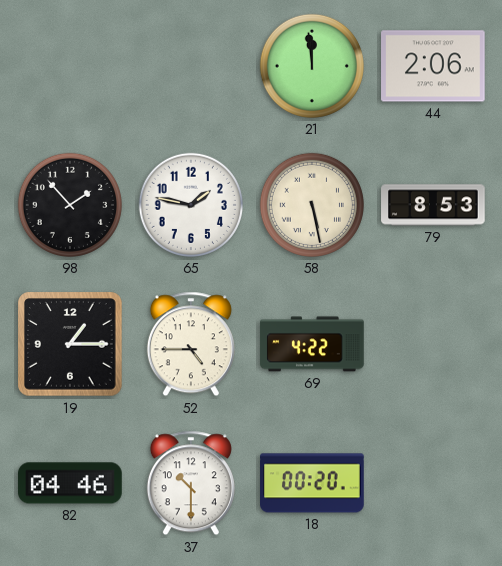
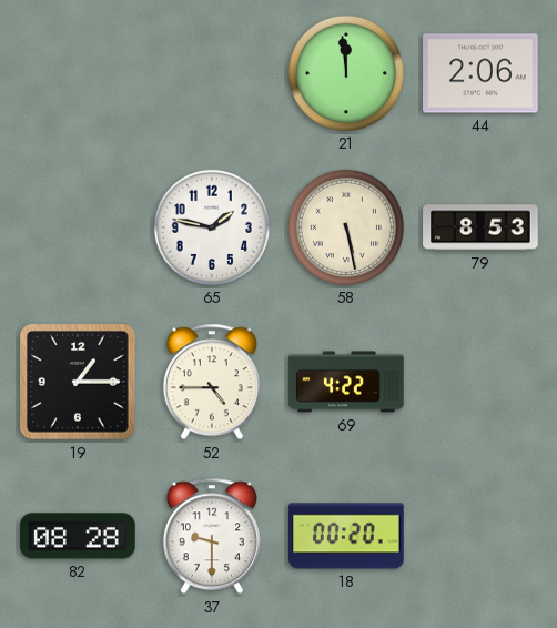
98: 1:53 -> none
82: 04:46 -> 08:28
37: 10:30 -> 9:30
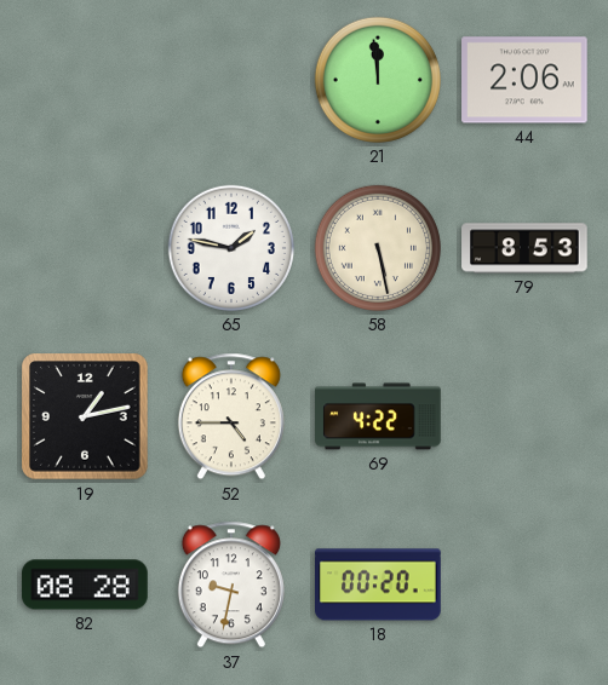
19: 1:15 -> 1:13
37: 9:30 -> 9:32
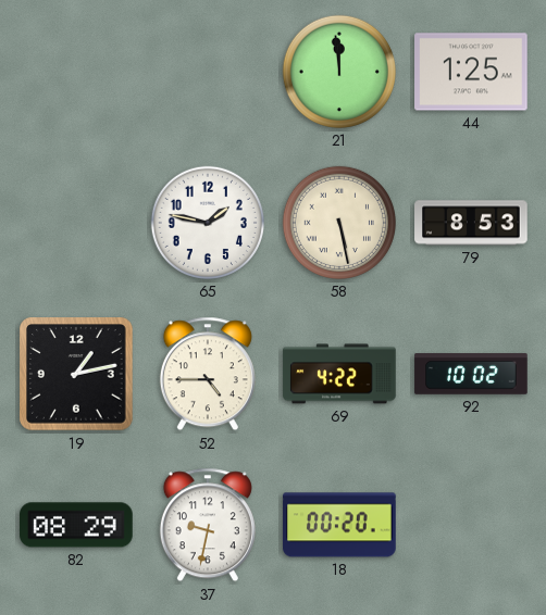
44: 2:06 -> 1:25
92: none -> 10:02
82: 08:28 -> 08:29
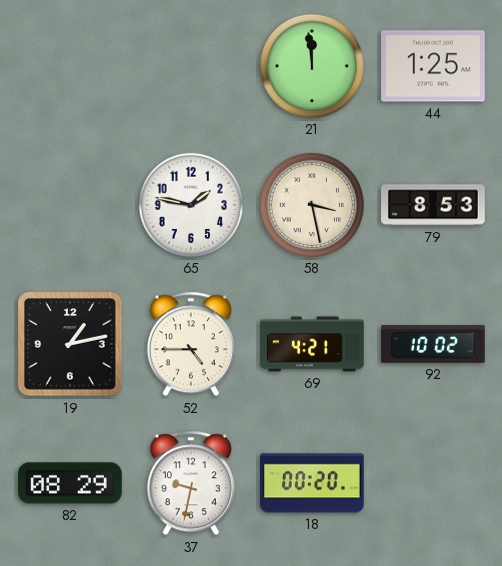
58: 5:28 -> 3:28
69: 4:22 -> 4:21
